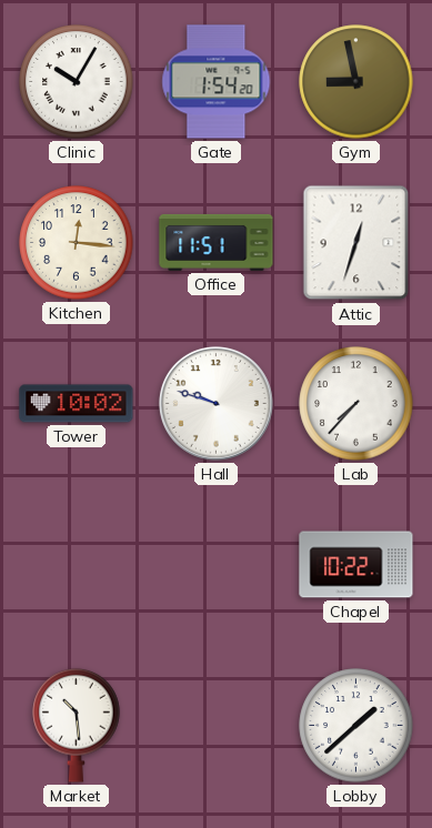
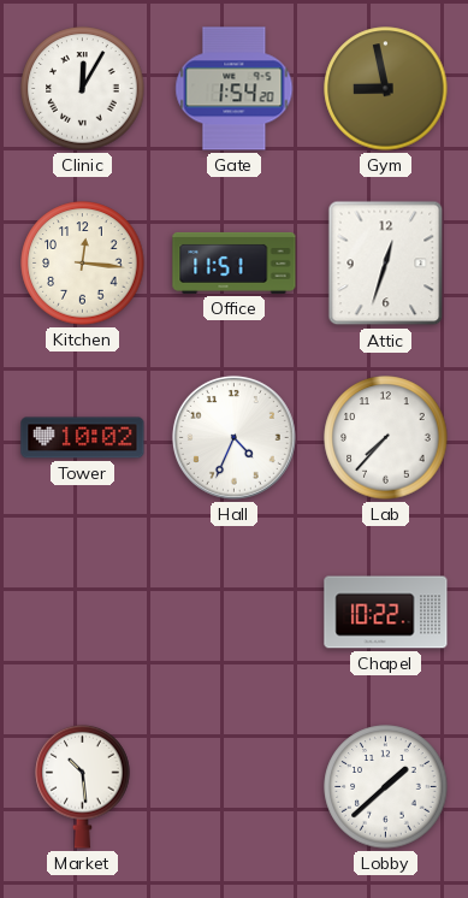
Clinic: 10:05 -> 12:05
Hall: 9:48 -> 4:34
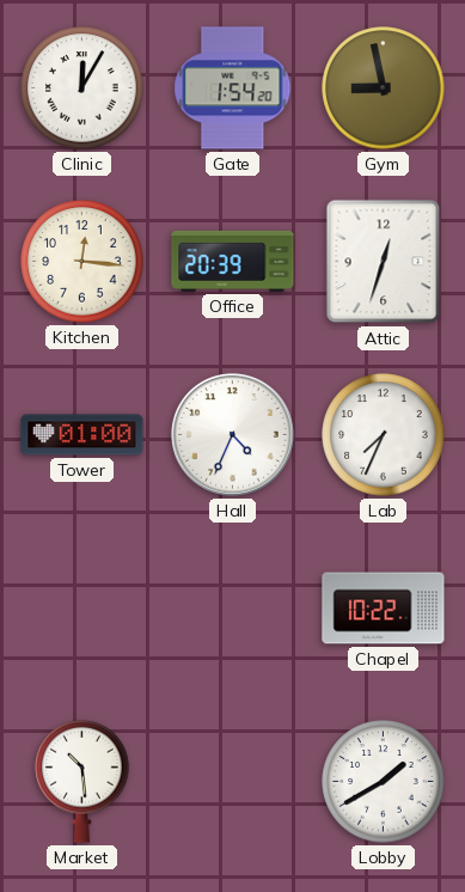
Office: 11:51 -> 20:39
Tower: 10:02 -> 01:00
Lab: 7:37 -> 7:34
Lobby: 1:38 -> 1:40
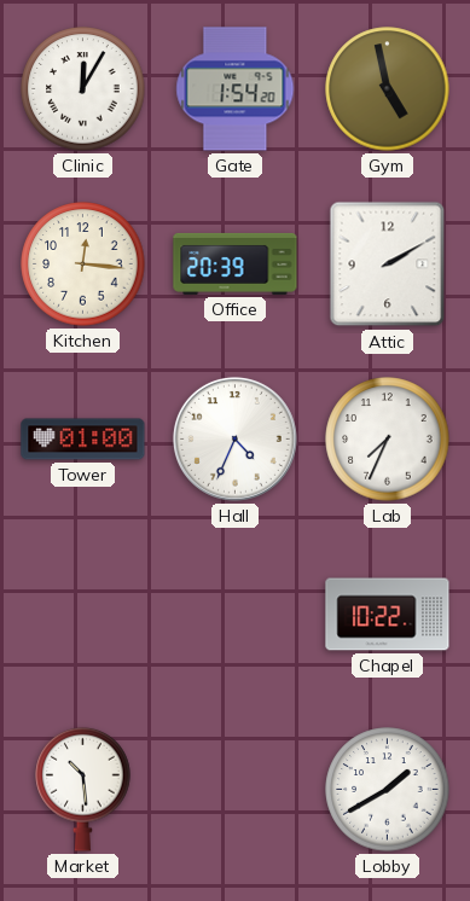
Gym: 8:58 -> 4:58
Attic: 12:33 -> 2:10
